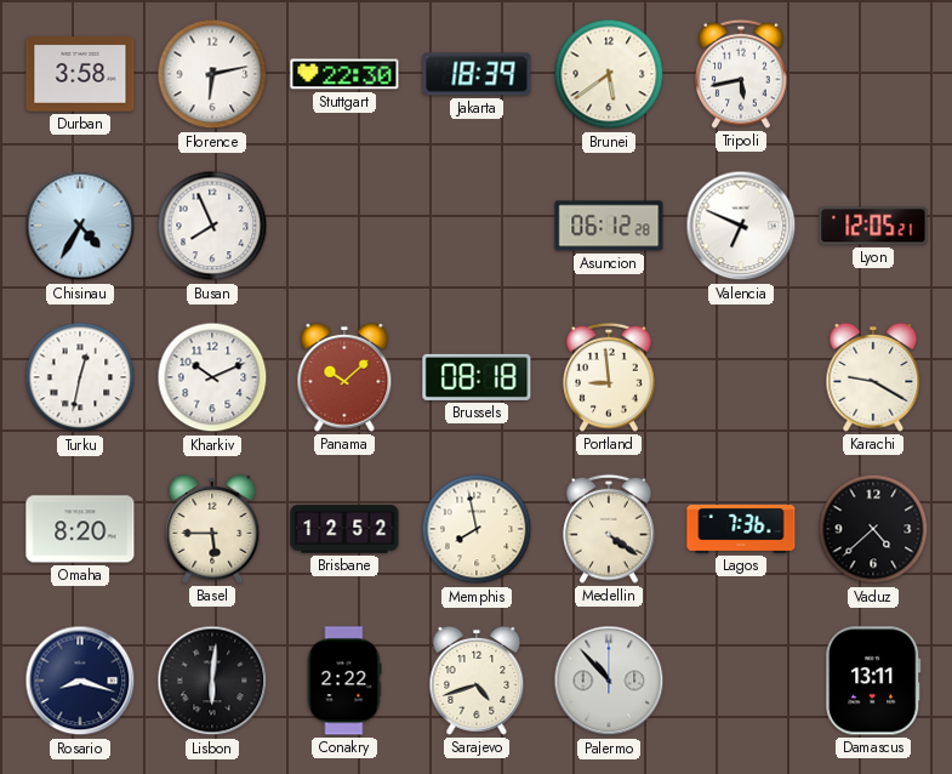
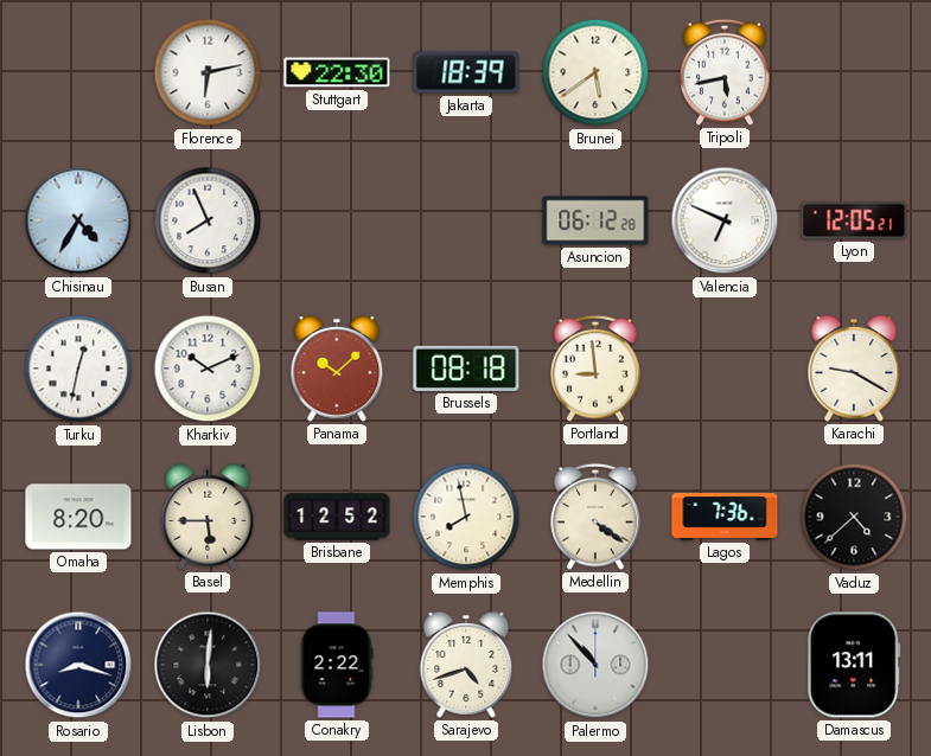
Durban: 3:58 -> none
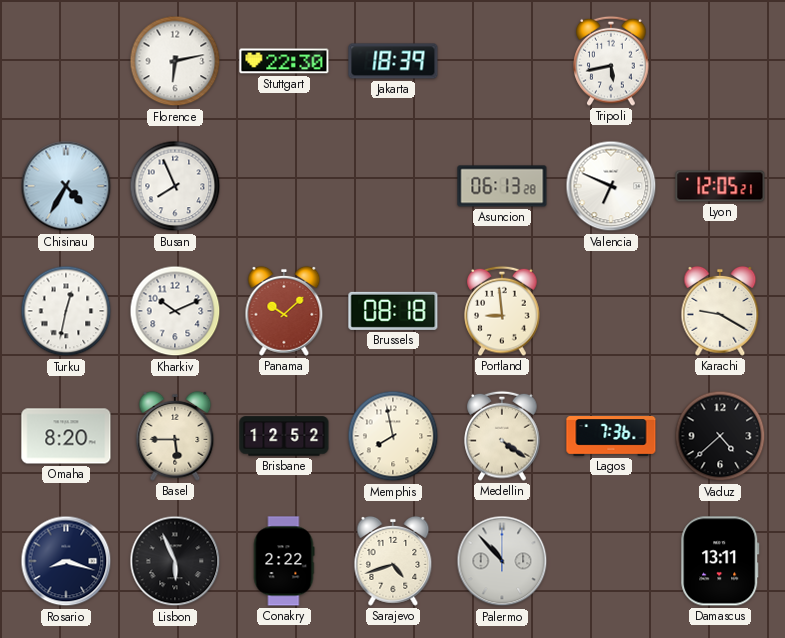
Brunei: 5:39 -> none
Asuncion: 06:12 -> 06:13
Lisbon: 6:01 -> 5:56
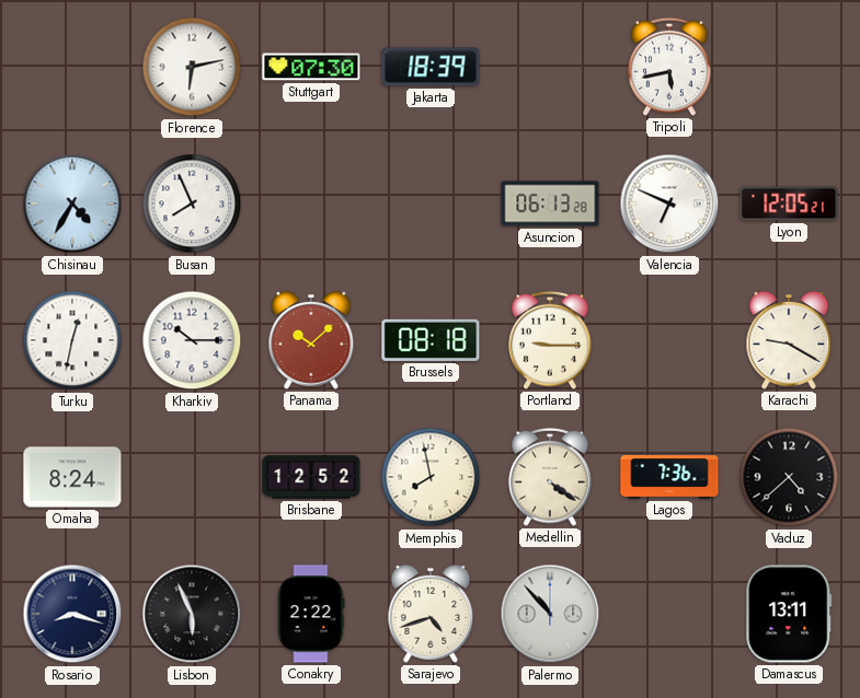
Stuttgart: 22:30 -> 07:30
Kharkiv: 10:11 -> 10:15
Portland: 8:59 -> 9:15
Omaha: 8:20 -> 8:24
Basel: 5:45 -> none
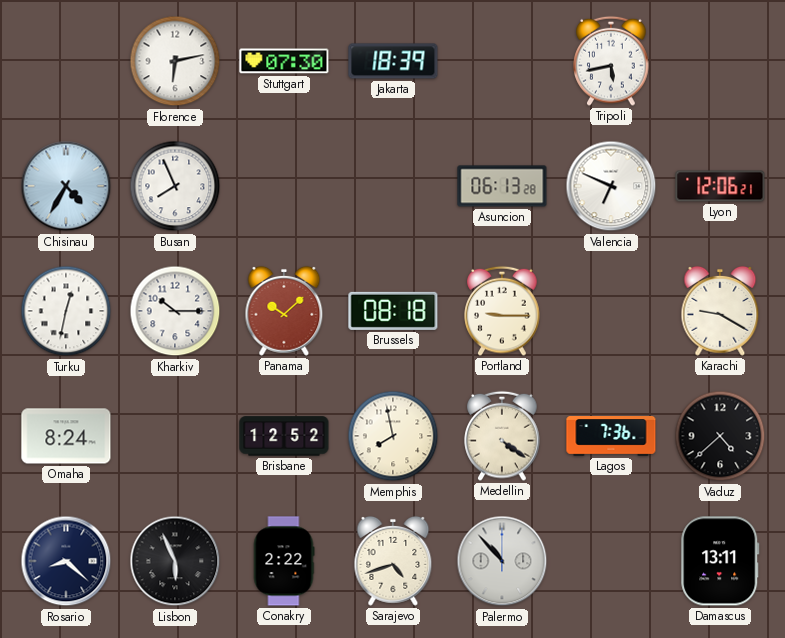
Lyon: 12:05 -> 12:06
Rosario: 8:18 -> 8:22
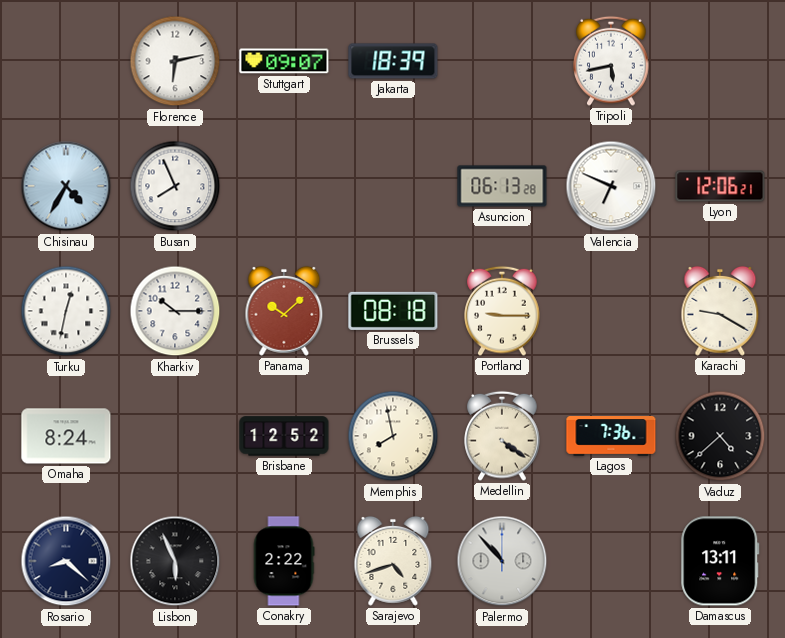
Stuttgart: 07:30 -> 09:07
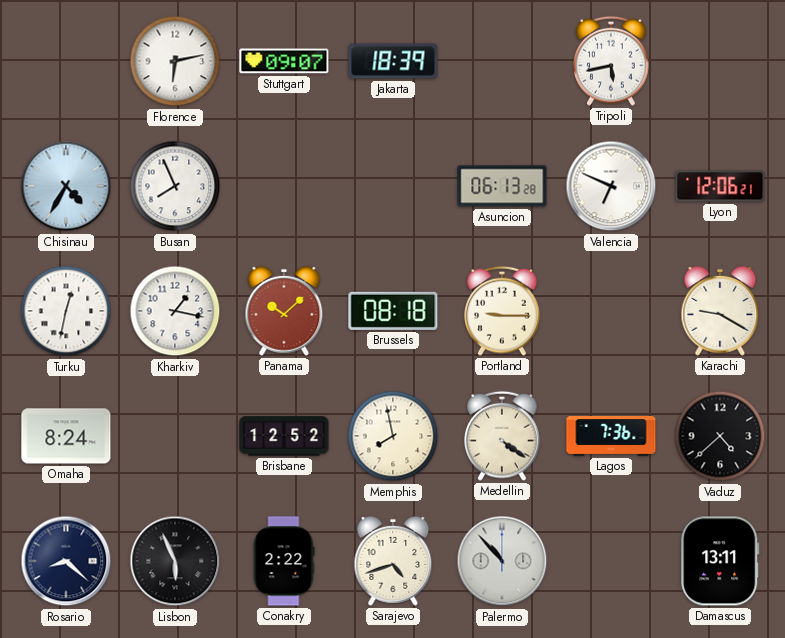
Kharkiv: 10:15 -> 1:17
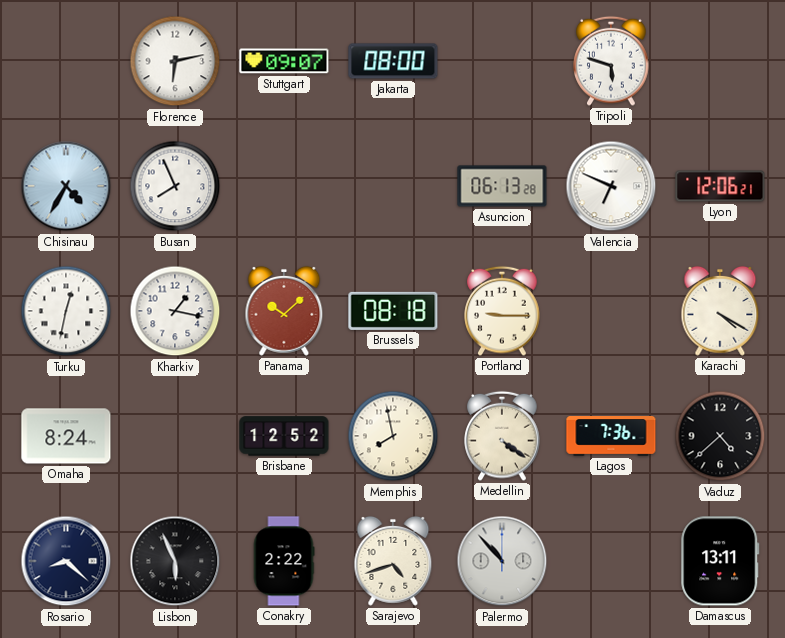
Jakarta: 18:39 -> 08:00
Tripoli: 5:43 -> 5:48
Karachi: 9:20 -> 4:20
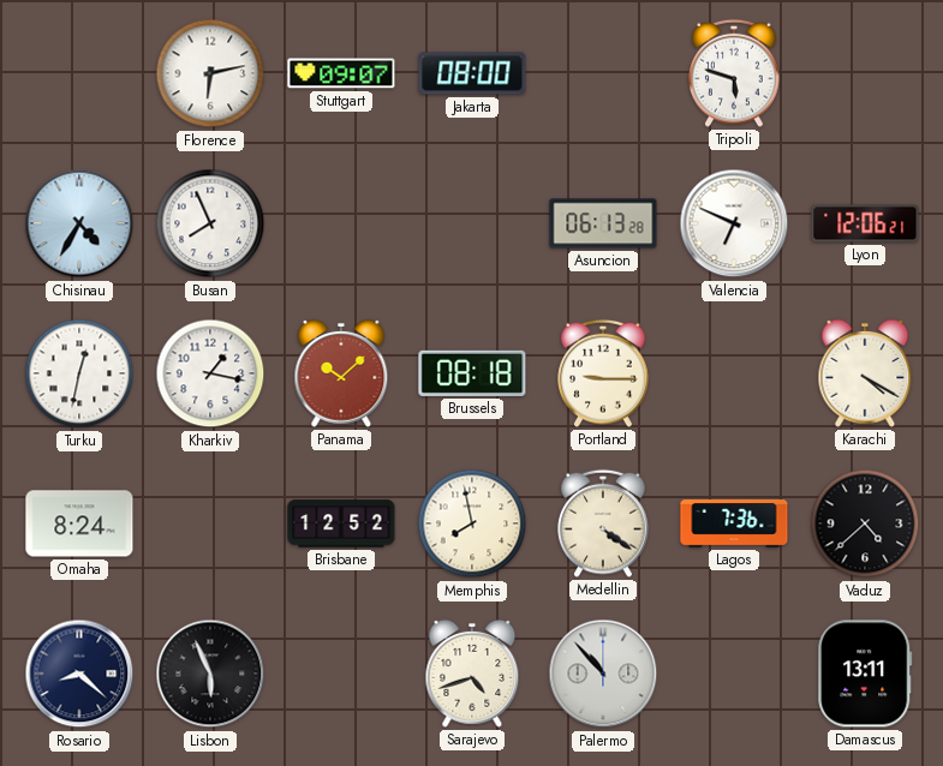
Conakry: 2:22 -> none
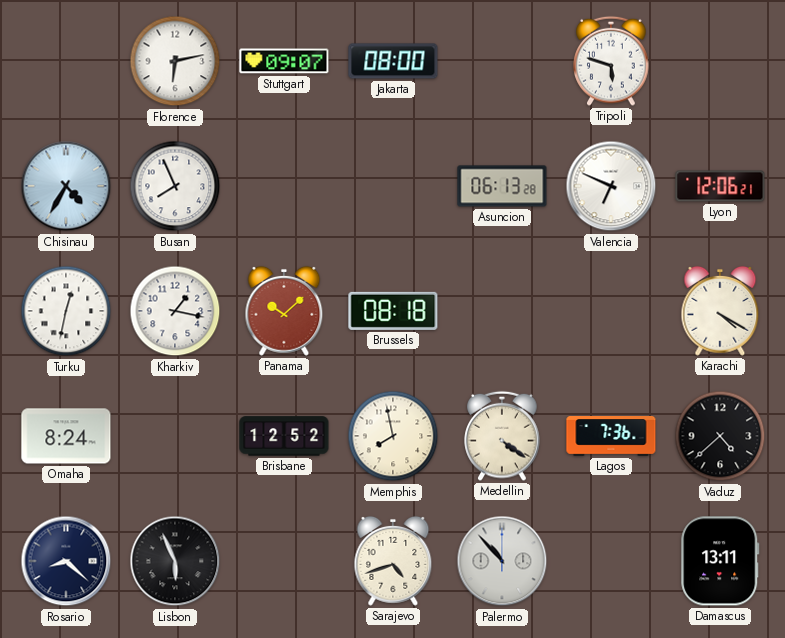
Portland: 9:15 -> none
